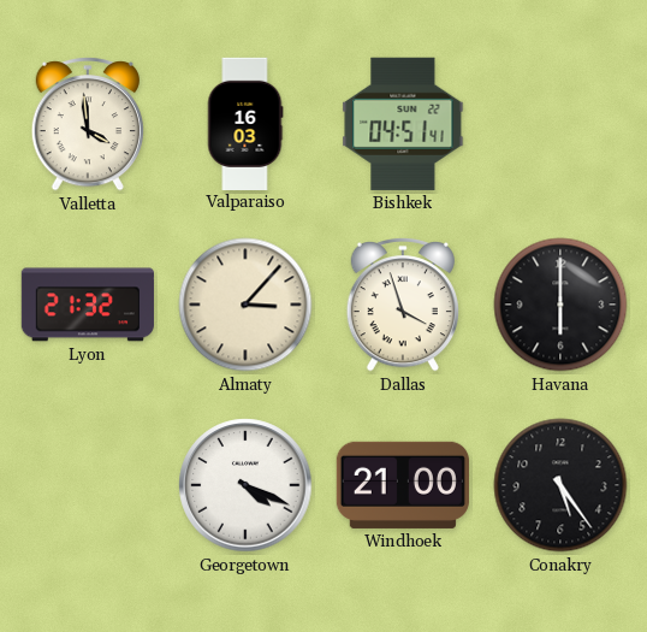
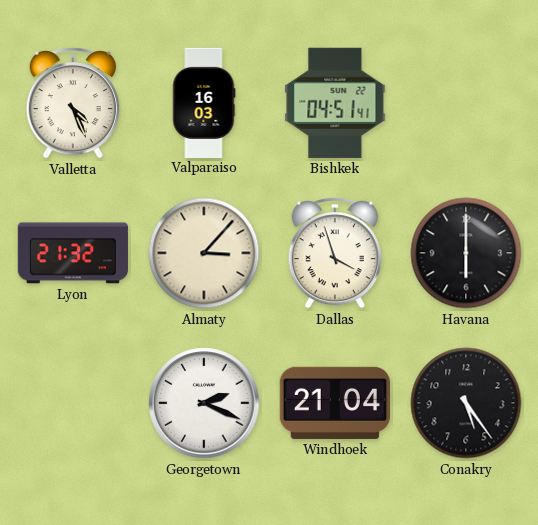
Valletta: 3:59 -> 4:26
Georgetown: 4:19 -> 2:19
Windhoek: 21:00 -> 21:04
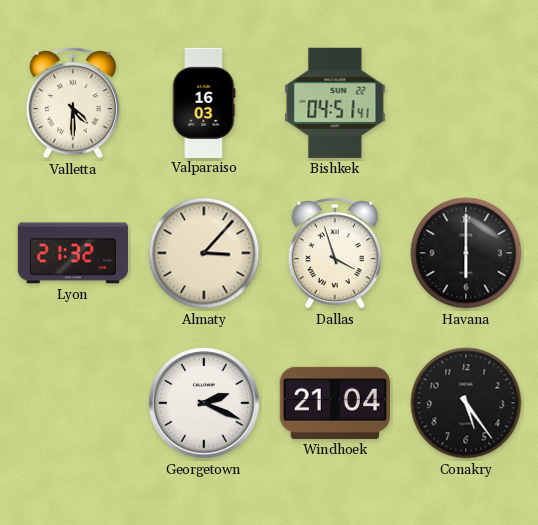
Valletta: 4:26 -> 4:30
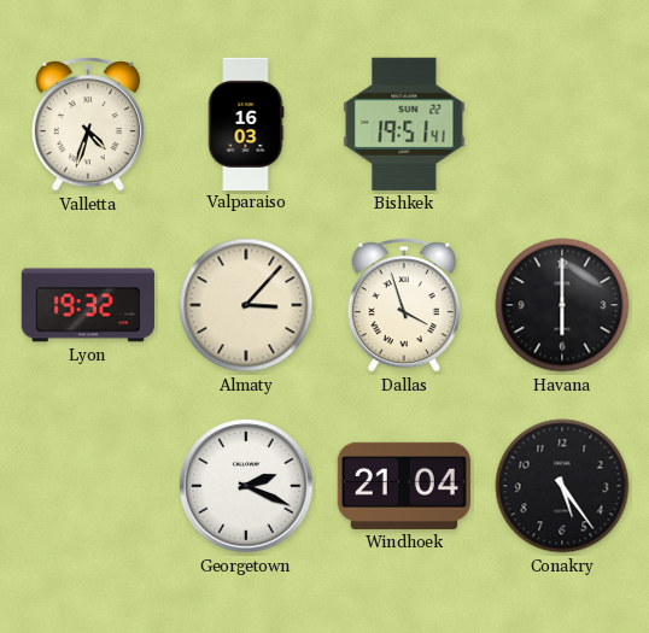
Valletta: 4:30 -> 4:33
Bishkek: 04:51 -> 19:51
Lyon: 21:32 -> 19:32
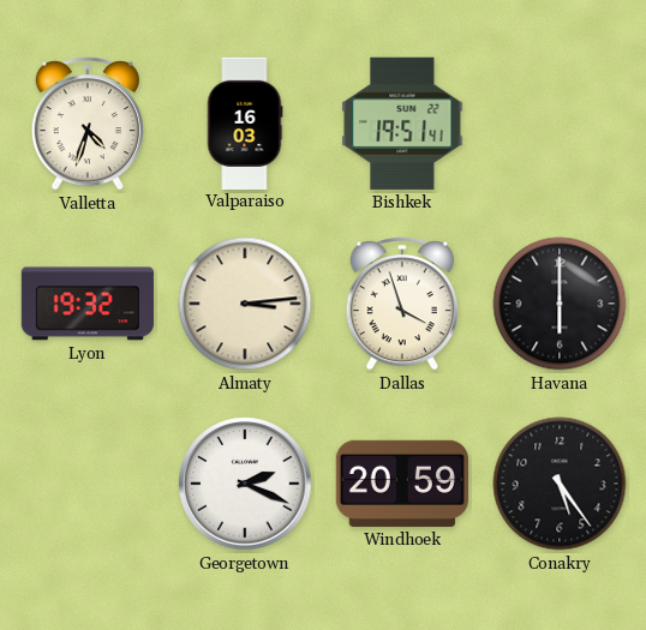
Almaty: 3:07 -> 3:14
Windhoek: 21:04 -> 20:59
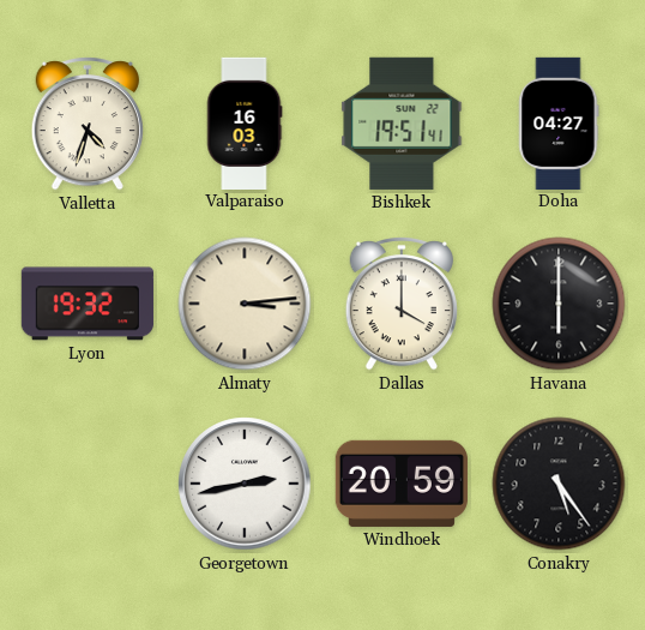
Doha: none -> 04:27
Dallas: 3:57 -> 4:00
Georgetown: 2:19 -> 2:43
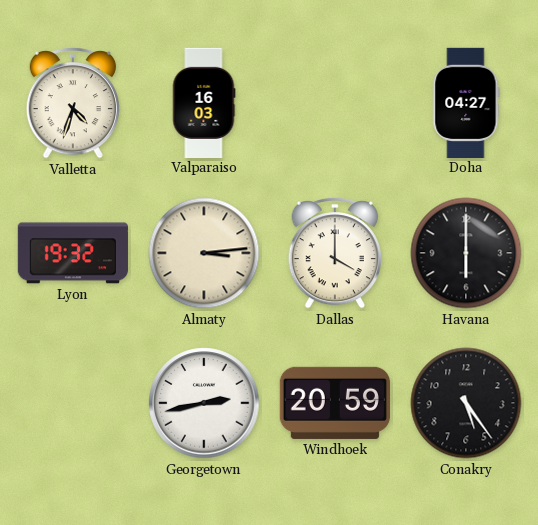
Bishkek: 19:51 -> none
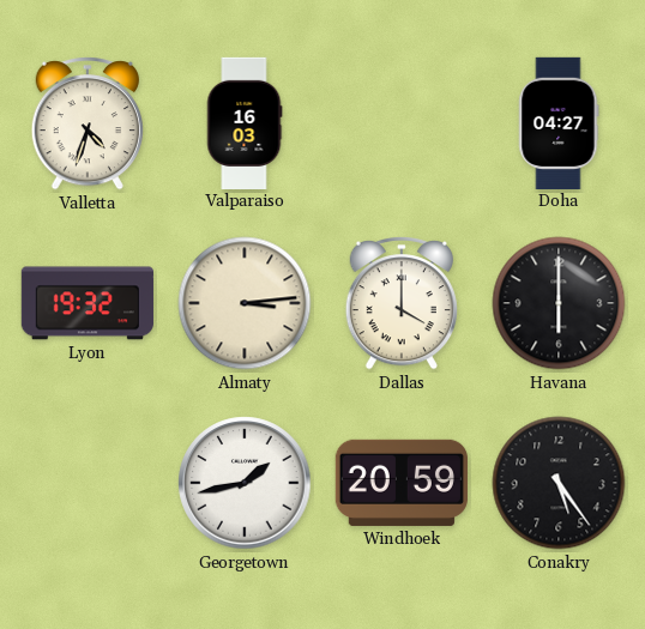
Georgetown: 2:43 -> 1:43
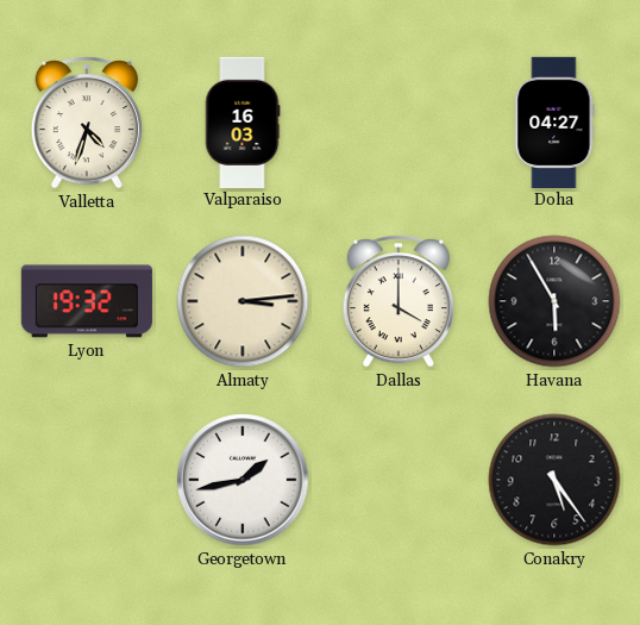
Havana: 6:00 -> 5:55
Windhoek: 20:59 -> none
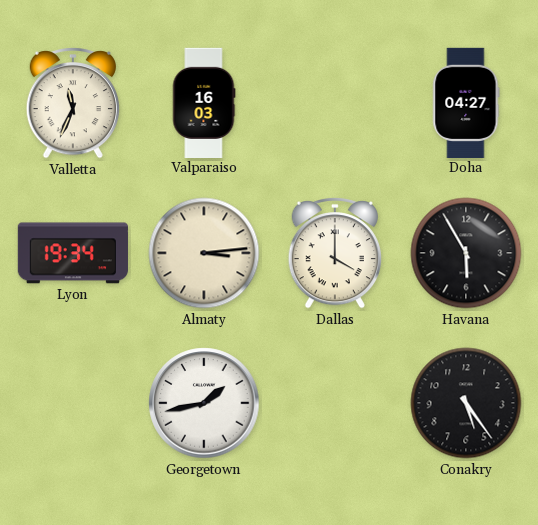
Valletta: 4:33 -> 11:34
Lyon: 19:32 -> 19:34
